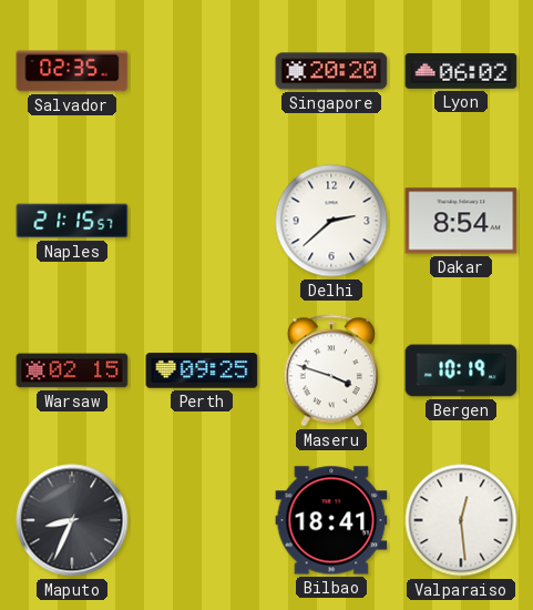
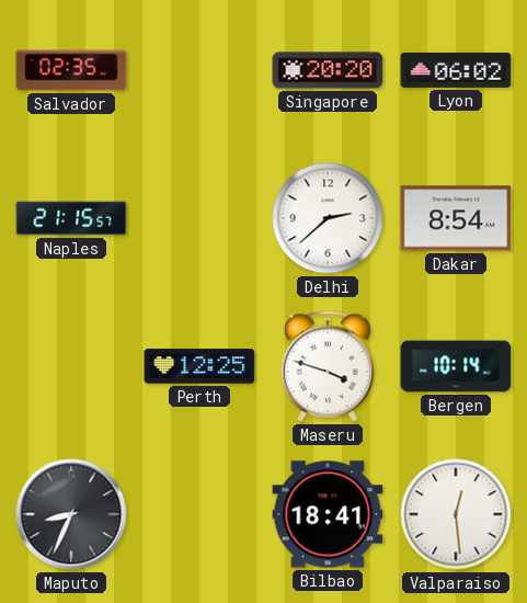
Warsaw: 02:15 -> none
Perth: 09:25 -> 12:25
Bergen: 10:19 -> 10:14
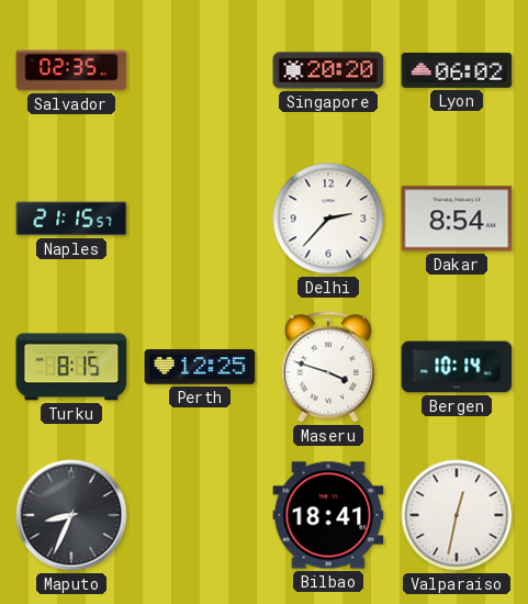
Delhi: 2:38 -> 2:37
Turku: none -> 8:15
Valparaiso: 12:29 -> 12:32
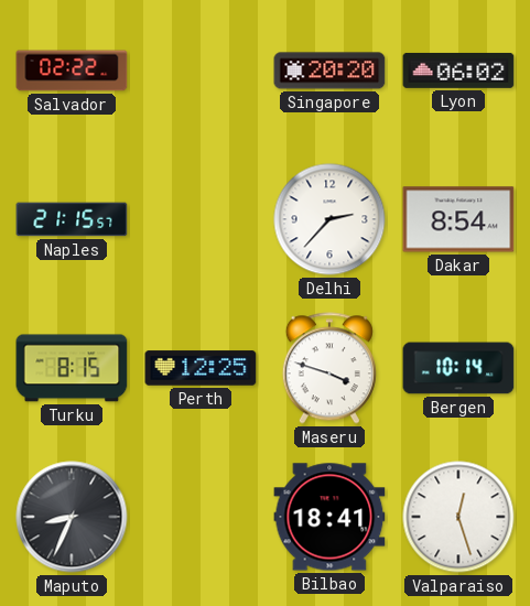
Salvador: 02:35 -> 02:22
Valparaiso: 12:32 -> 12:27
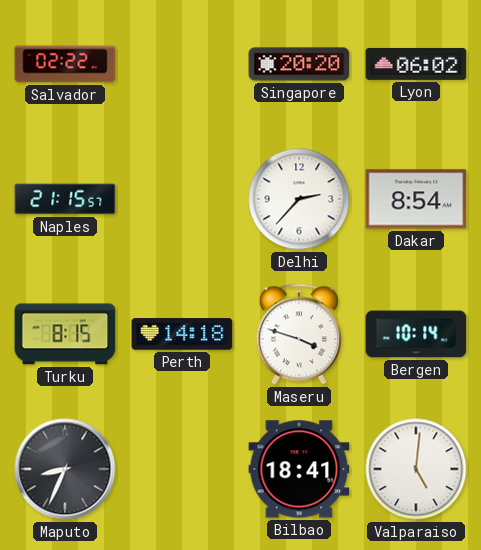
Perth: 12:25 -> 14:18
Valparaiso: 12:27 -> 5:01
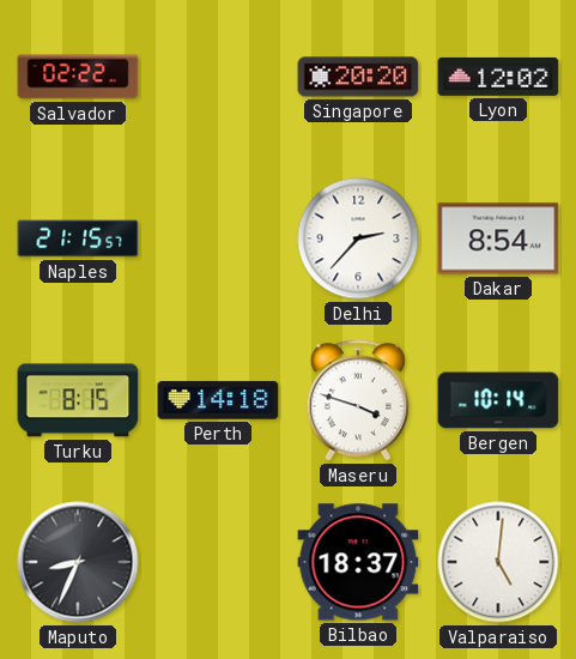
Lyon: 06:02 -> 12:02
Bilbao: 18:41 -> 18:37
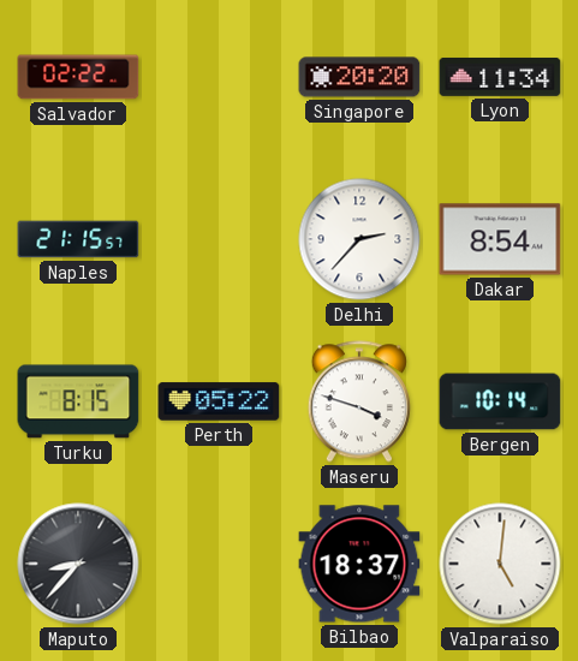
Lyon: 12:02 -> 11:34
Perth: 14:18 -> 05:22
Maputo: 8:34 -> 8:37
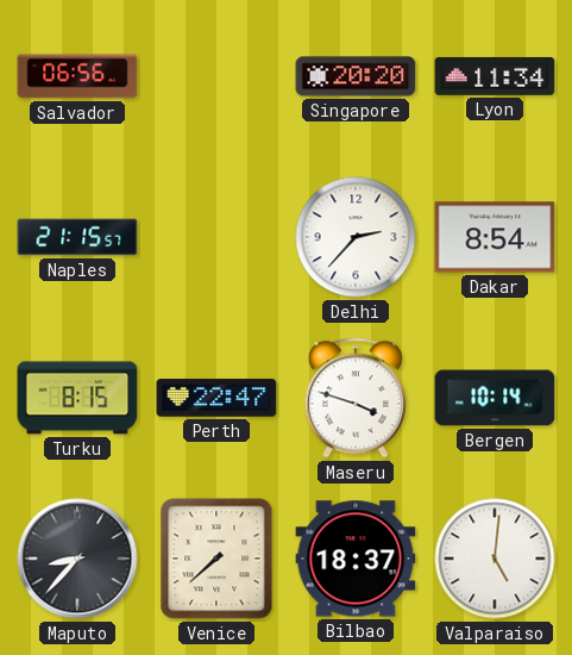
Salvador: 02:22 -> 06:56
Perth: 05:22 -> 22:47
Venice: none -> 7:38
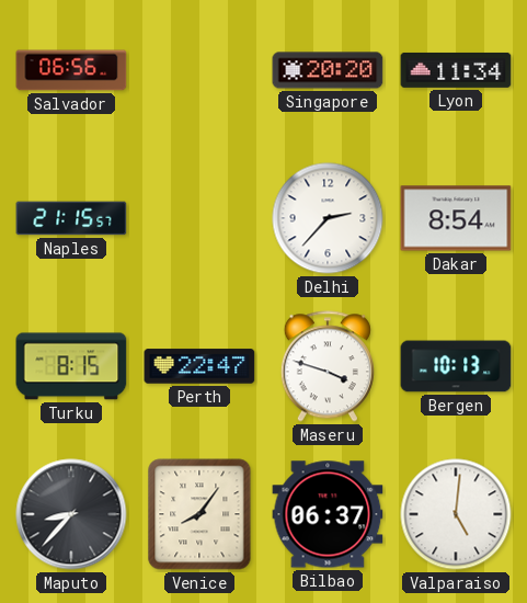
Bergen: 10:14 -> 10:13
Venice: 7:38 -> 8:06
Bilbao: 18:37 -> 06:37
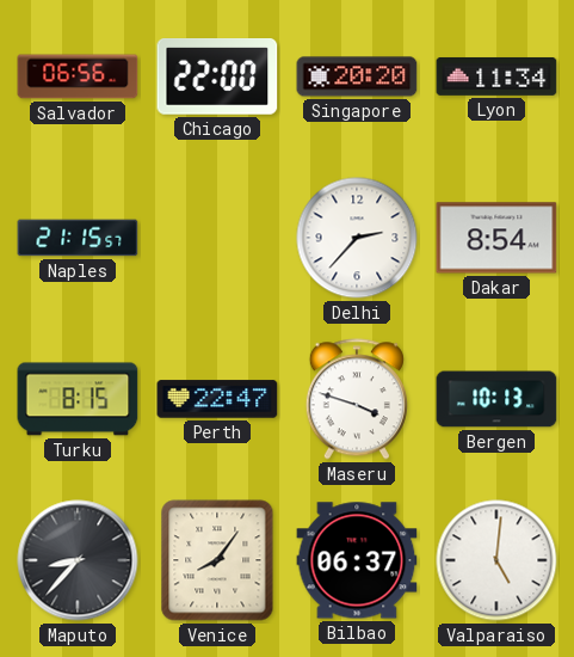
Chicago: none -> 22:00
